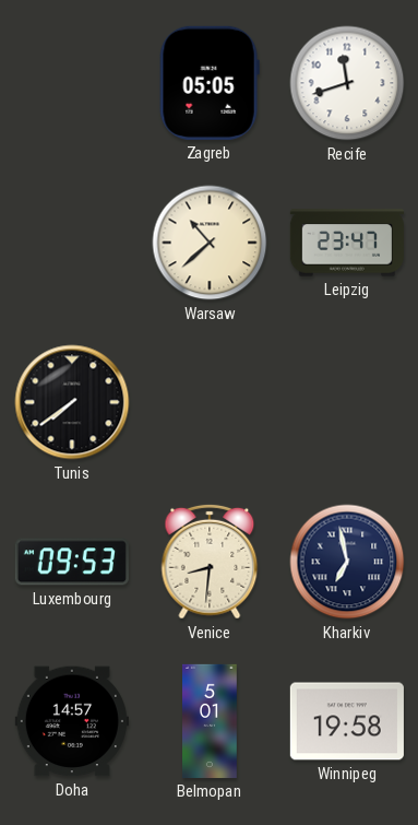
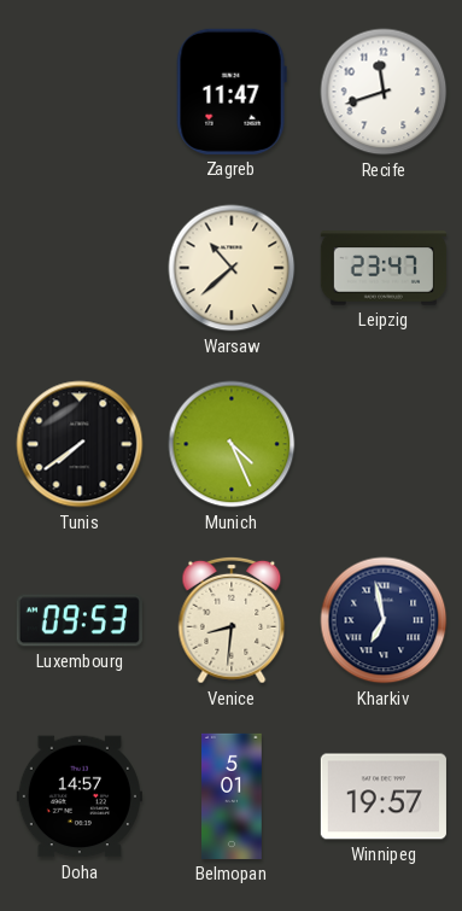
Zagreb: 05:05 -> 11:47
Munich: none -> 4:26
Winnipeg: 19:58 -> 19:57
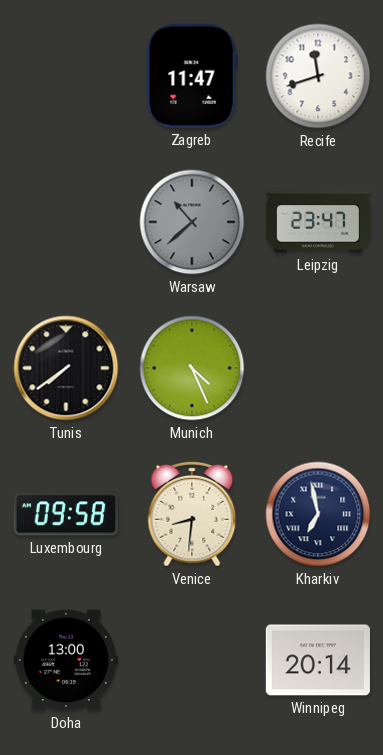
Warsaw dial: cream -> grey
Luxembourg: 09:53 -> 09:58
Doha: 14:57 -> 13:00
Belmopan: 5:01 -> none
Winnipeg: 19:57 -> 20:14
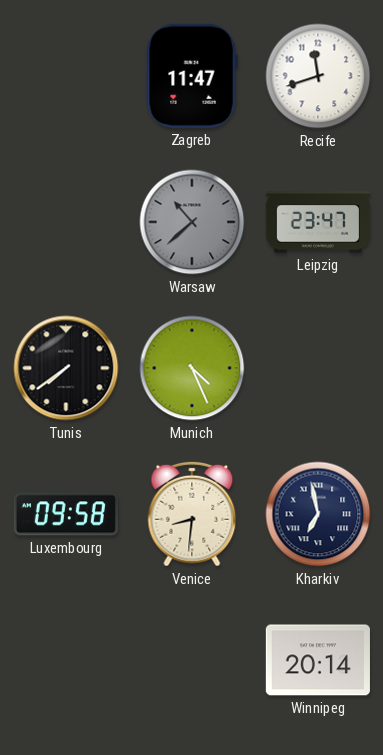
Doha: 13:00 -> none
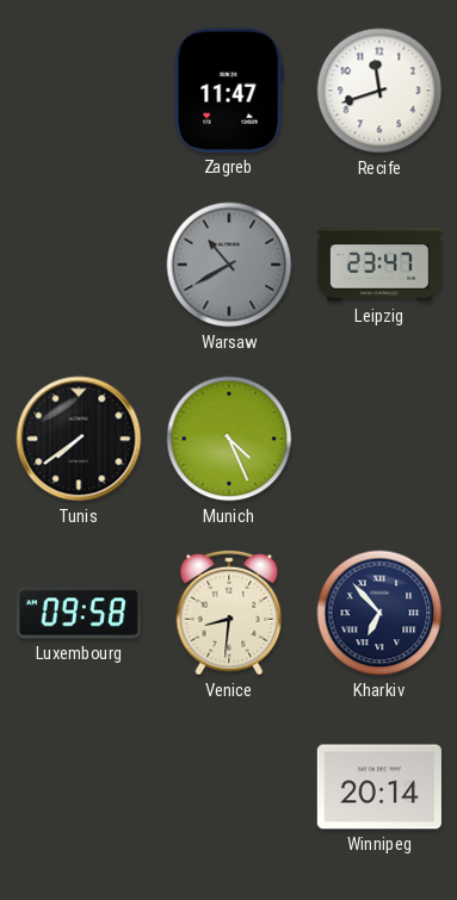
Warsaw: 10:38 -> 10:40
Kharkiv: 6:58 -> 6:53
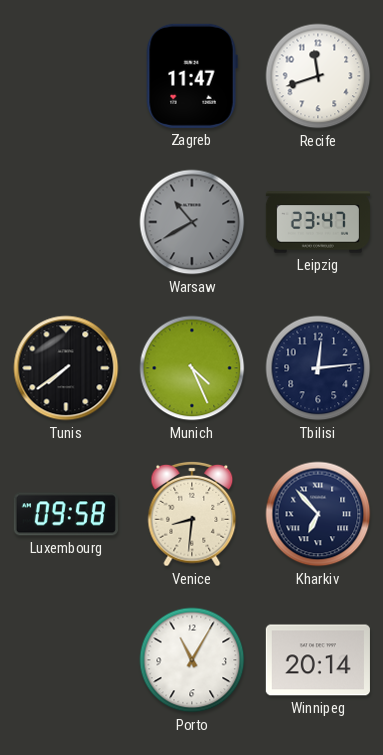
Tbilisi: none -> 12:14
Porto: none -> 11:05
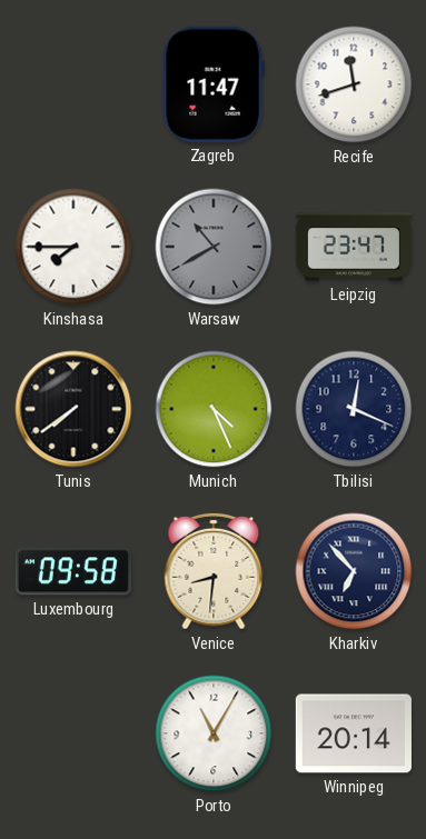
Kinshasa: none -> 7:45
Tbilisi: 12:14 -> 12:19
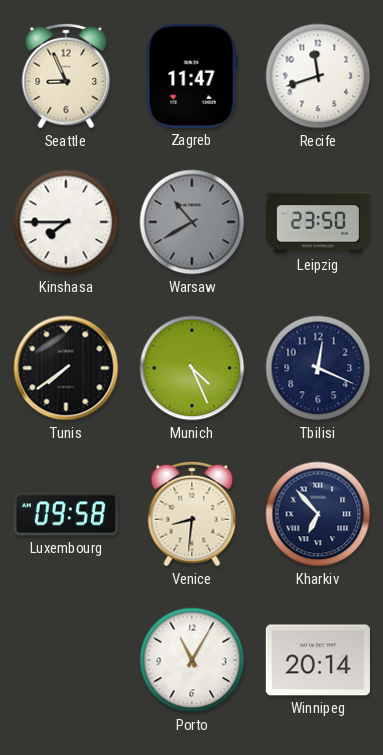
Seattle: none -> 8:56
Leipzig: 23:47 -> 23:50
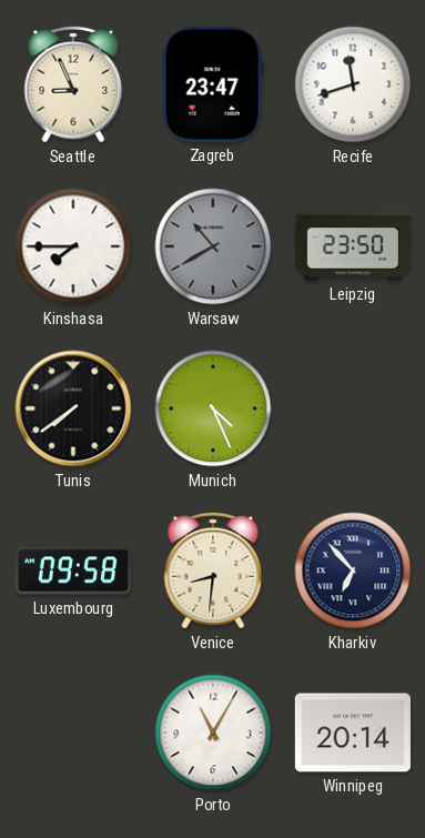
Zagreb: 11:47 -> 23:47
Tbilisi: 12:19 -> none
